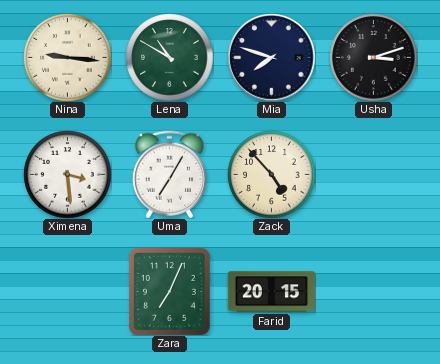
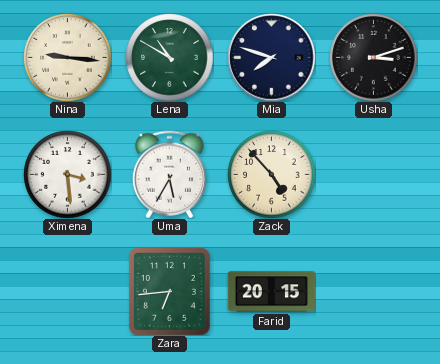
Uma: 7:05 -> 5:35
Zara: 7:04 -> 6:44
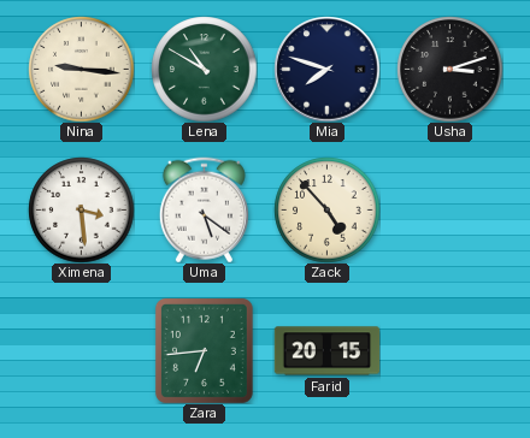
Uma: 5:35 -> 5:21
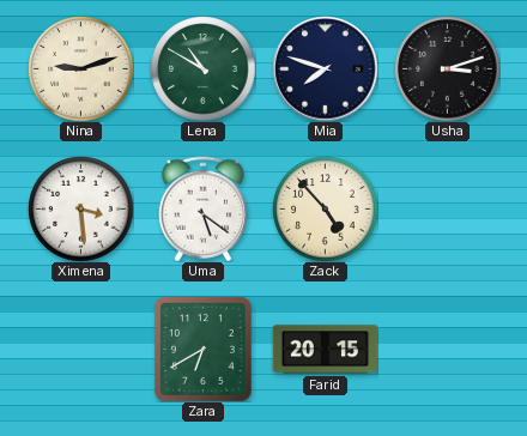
Nina: 9:16 -> 9:12
Zara: 6:44 -> 6:40
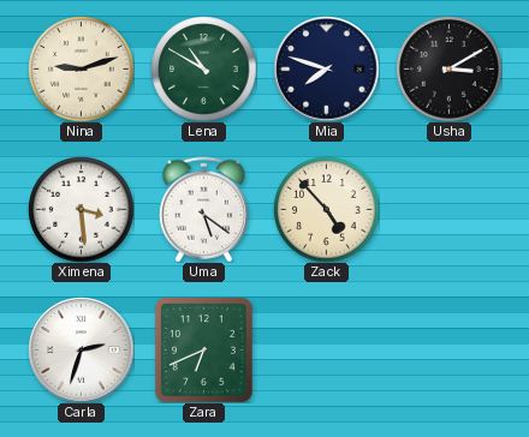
Usha: 3:12 -> 3:10
Carla: none -> 2:33
Zara: 6:40 -> 6:41
Farid: 20:15 -> none
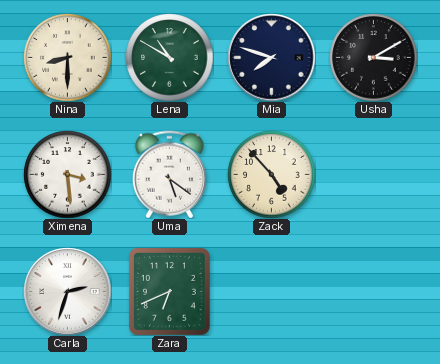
Nina: 9:12 -> 8:30
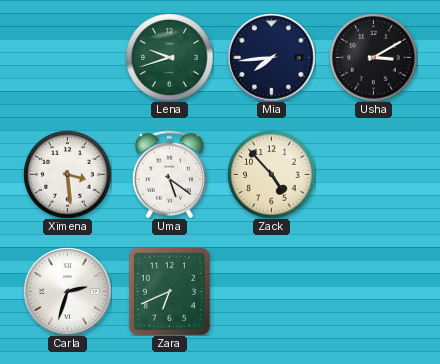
Nina: 8:30 -> none
Lena: 10:50 -> 9:42
Mia: 7:48 -> 7:44
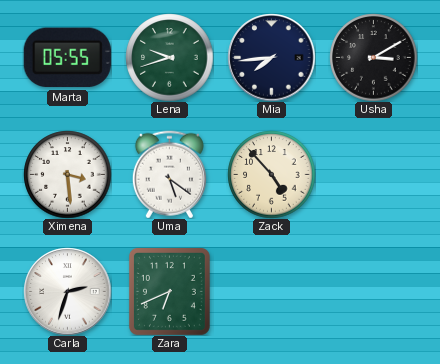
Marta: none -> 05:55
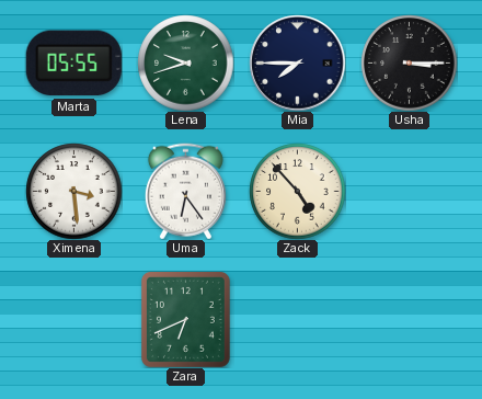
Mia: 7:44 -> 7:45
Usha: 3:10 -> 3:15
Uma: 5:21 -> 6:24
Carla: 2:33 -> none
